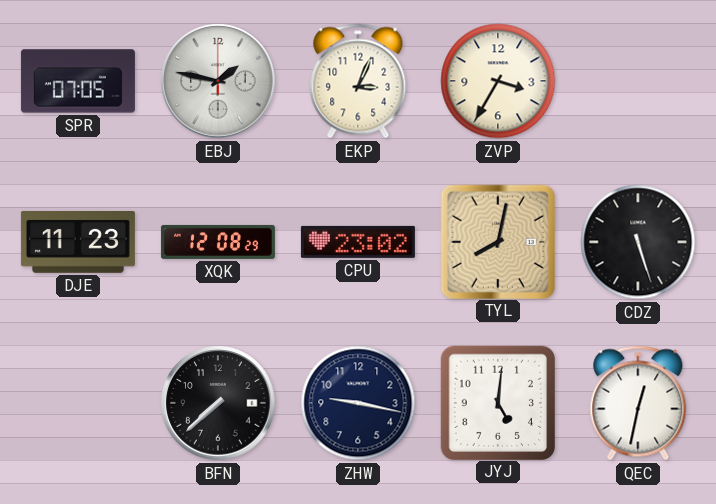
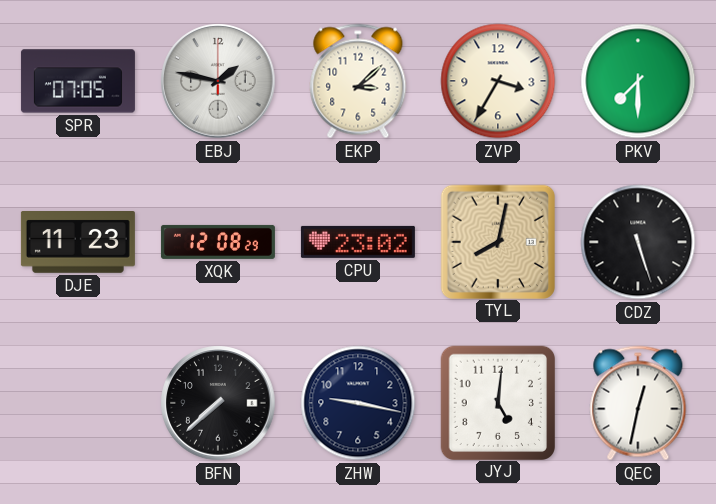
EKP: 3:04 -> 3:08
PKV: none -> 7:30
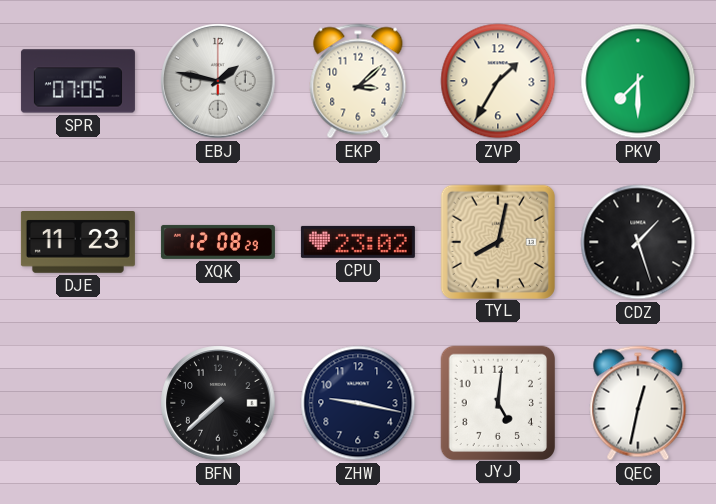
ZVP: 3:35 -> 1:35
CDZ: 5:27 -> 1:27
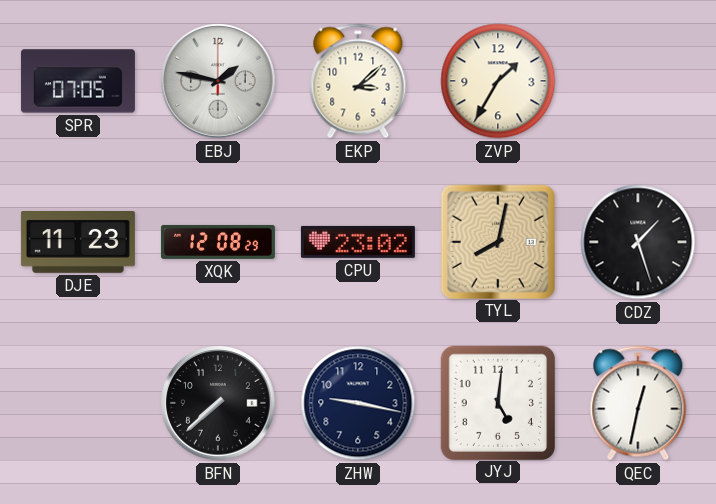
PKV: 7:30 -> none
